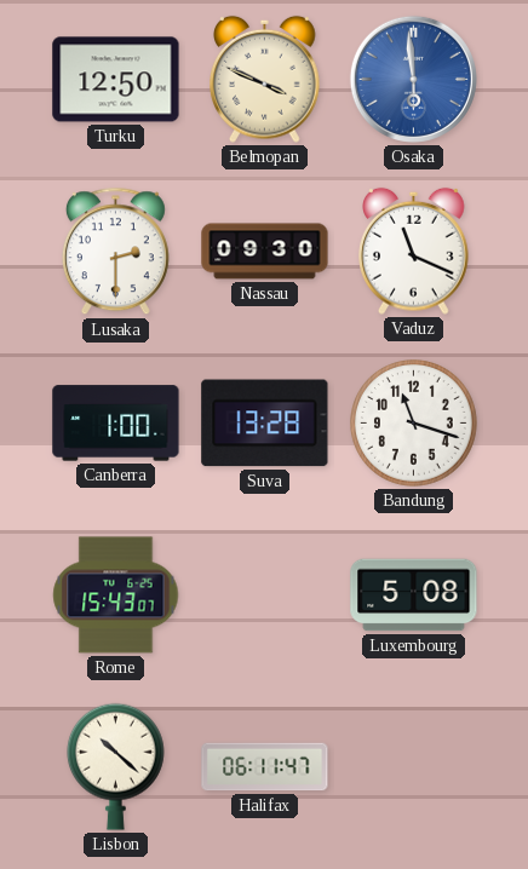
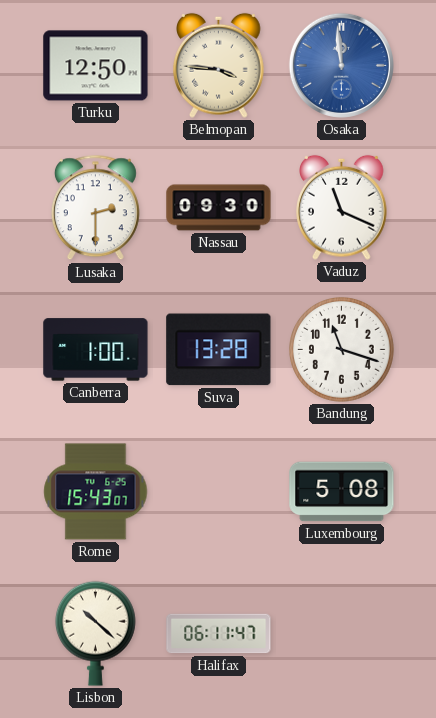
Belmopan: 3:49 -> 3:46
Osaka: 5:59 -> 11:59
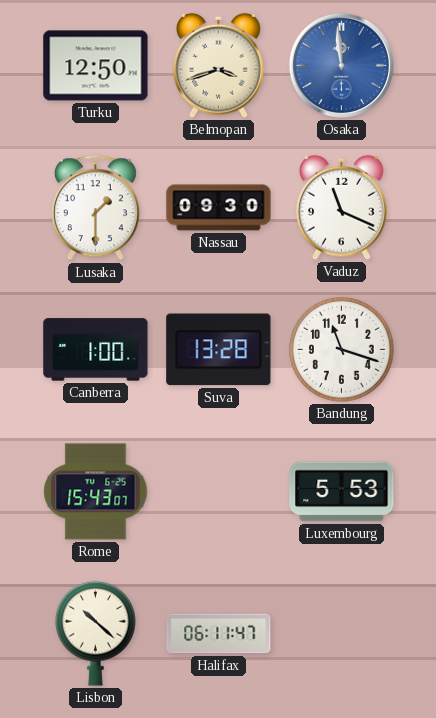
Belmopan: 3:46 -> 3:42
Lusaka: 2:30 -> 1:30
Luxembourg: 5:08 -> 5:53
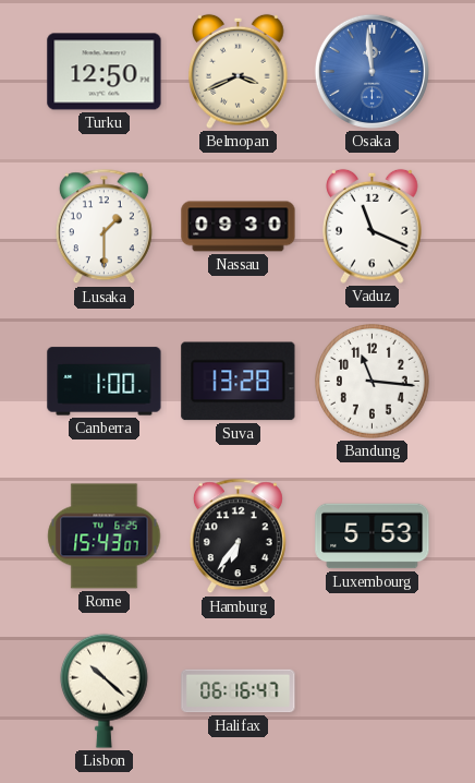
Belmopan: 3:42 -> 3:41
Bandung: 11:18 -> 11:16
Hamburg: none -> 6:36
Halifax: 06:11 -> 06:16
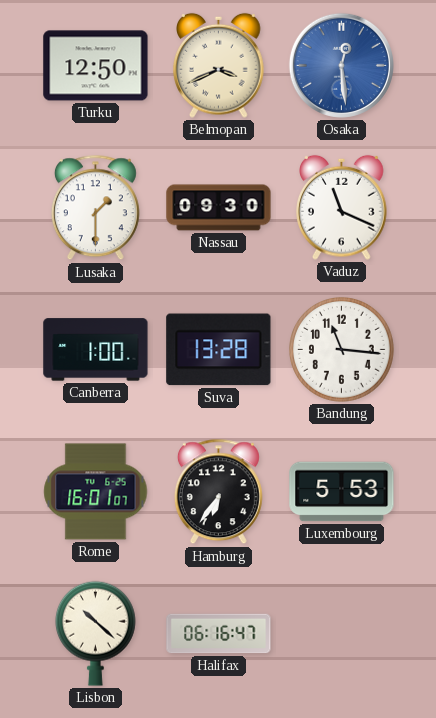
Osaka: 11:59 -> 12:29
Rome: 15:43 -> 16:01
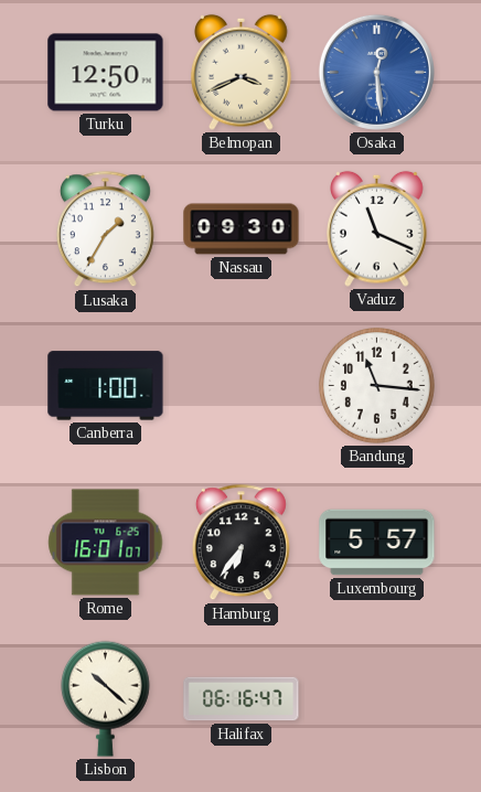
Lusaka: 1:30 -> 1:35
Suva: 13:28 -> none
Luxembourg: 5:53 -> 5:57
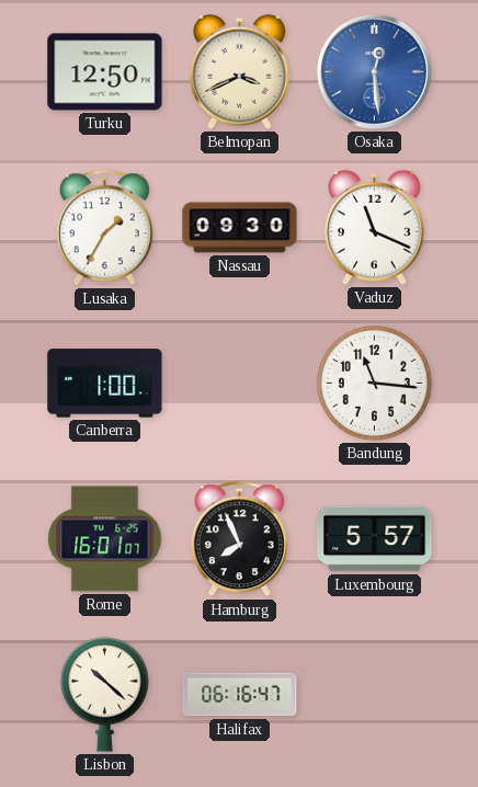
Hamburg: 6:36 -> 7:56
